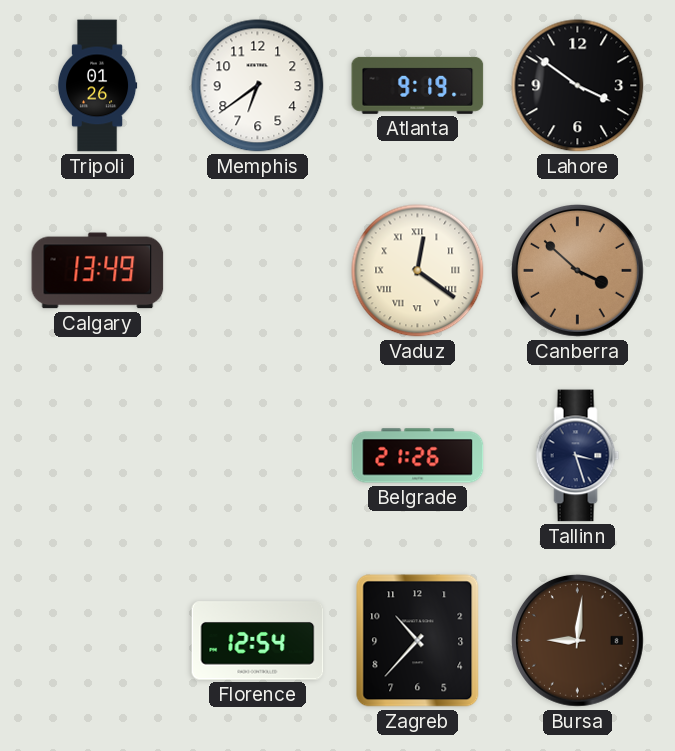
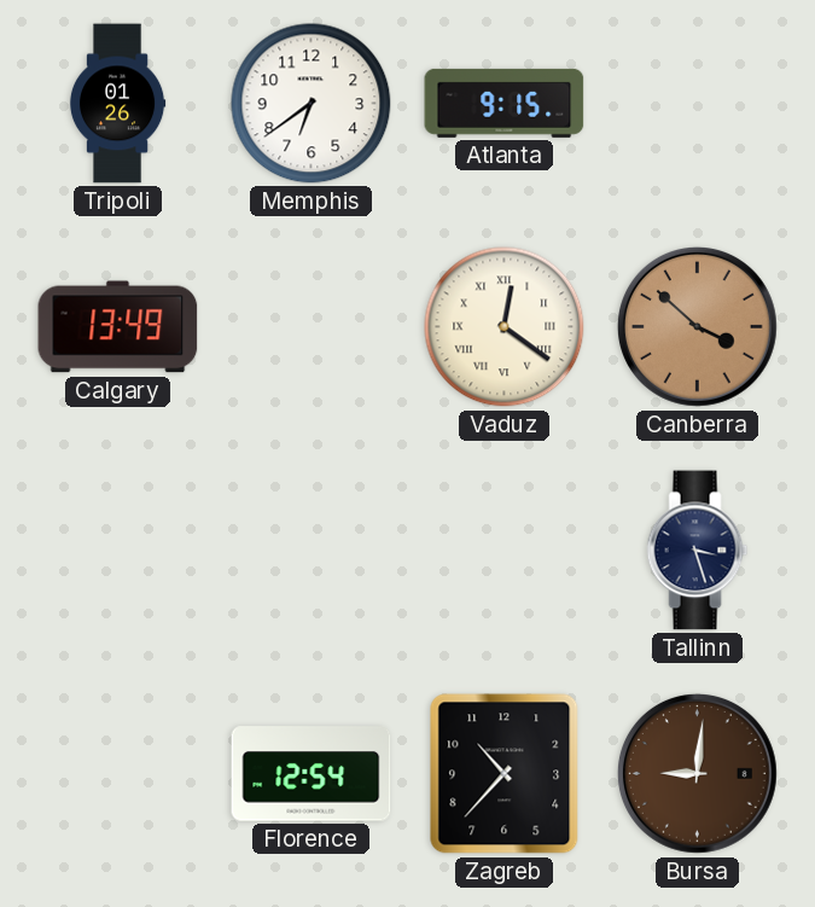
Atlanta: 9:19 -> 9:15
Lahore: 3:51 -> none
Belgrade: 21:26 -> none
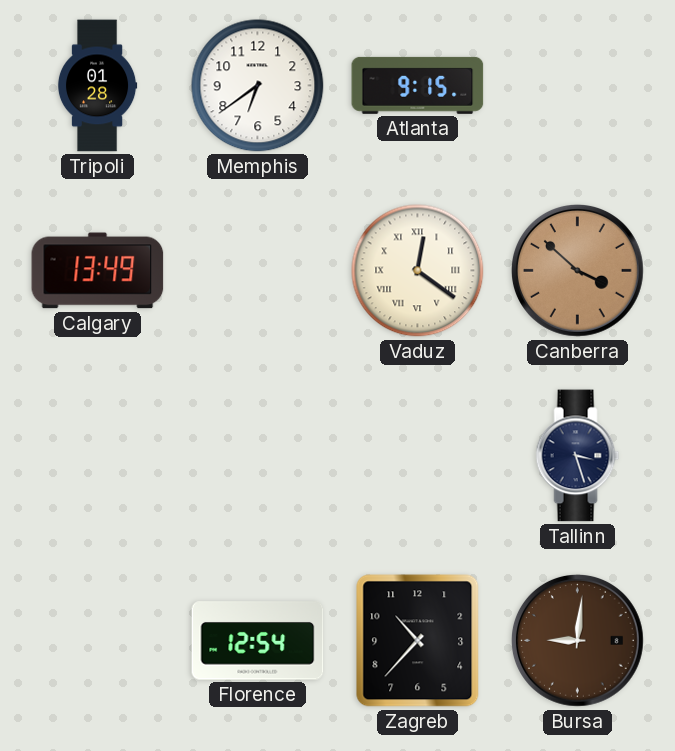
Tripoli: 01:26 -> 01:28
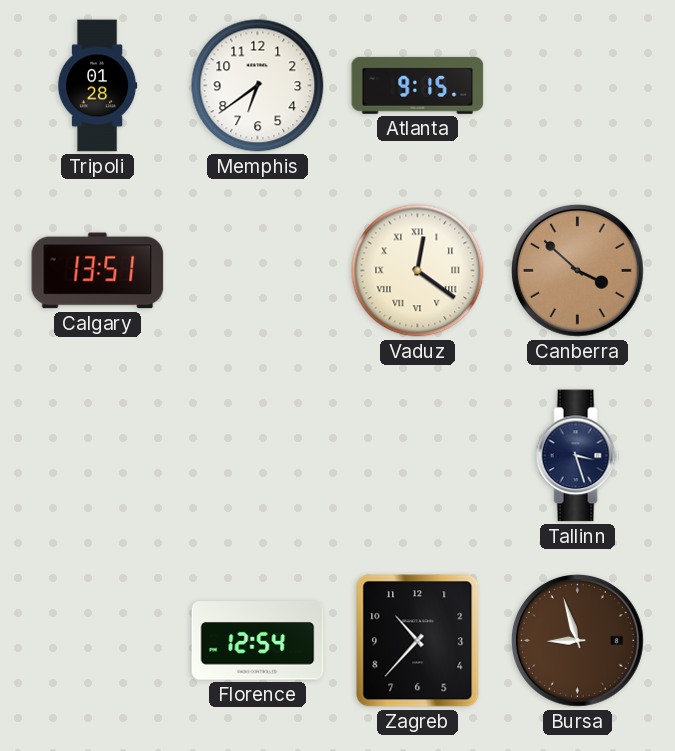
Calgary: 13:49 -> 13:51
Bursa: 9:01 -> 8:57
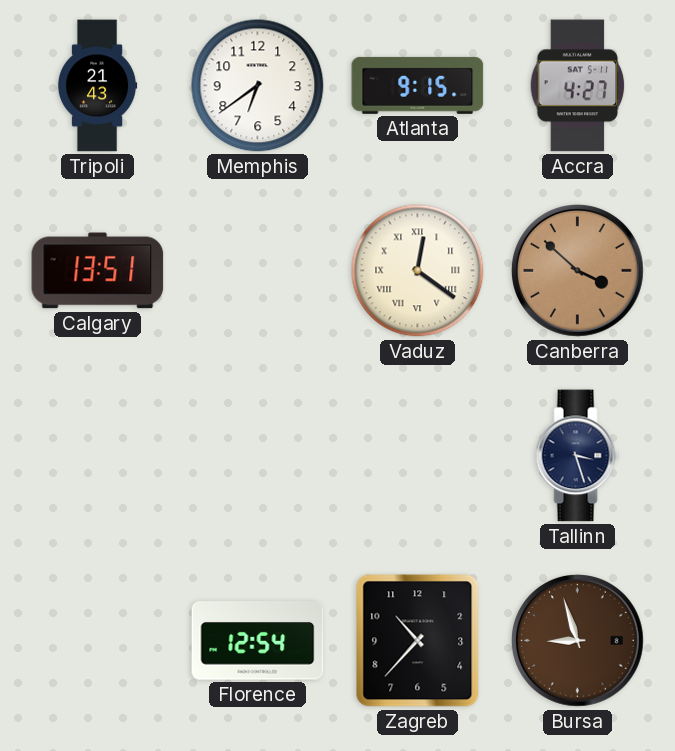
Tripoli: 01:28 -> 21:43
Accra: none -> 4:27
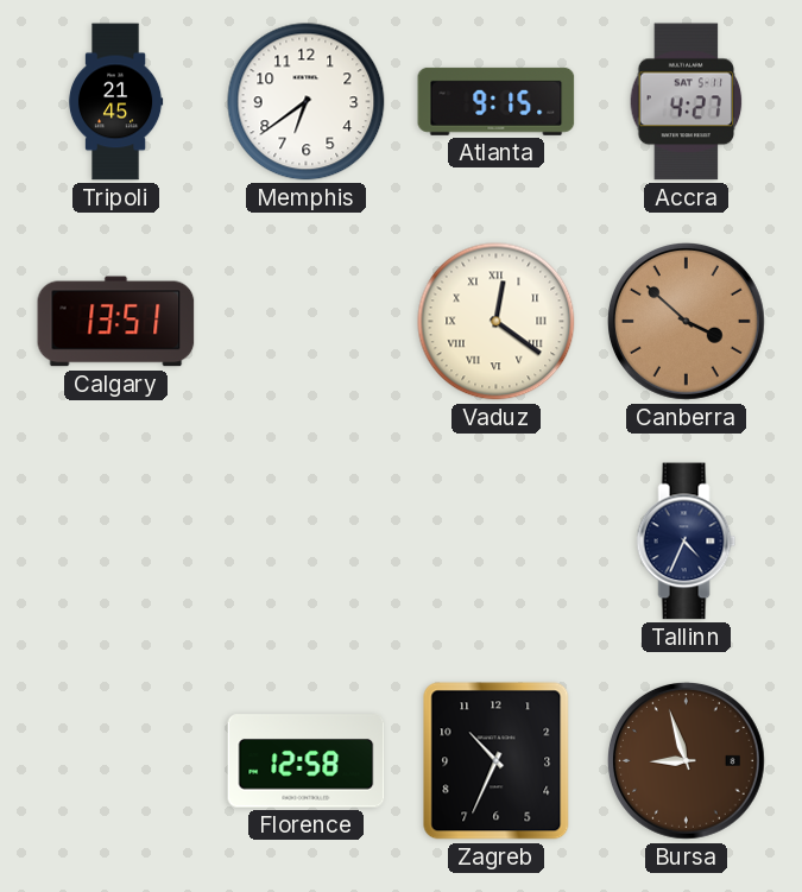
Tripoli: 21:43 -> 21:45
Tallinn: 3:27 -> 4:34
Florence: 12:54 -> 12:58
Zagreb: 10:37 -> 10:34
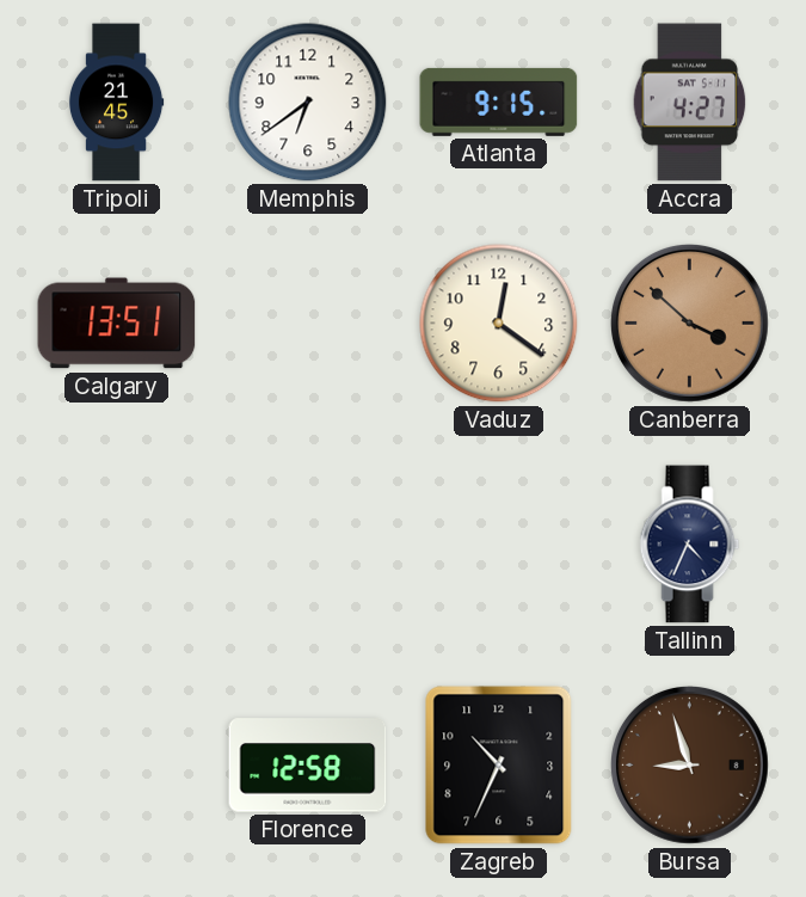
Vaduz numerals: Roman -> Arabic
